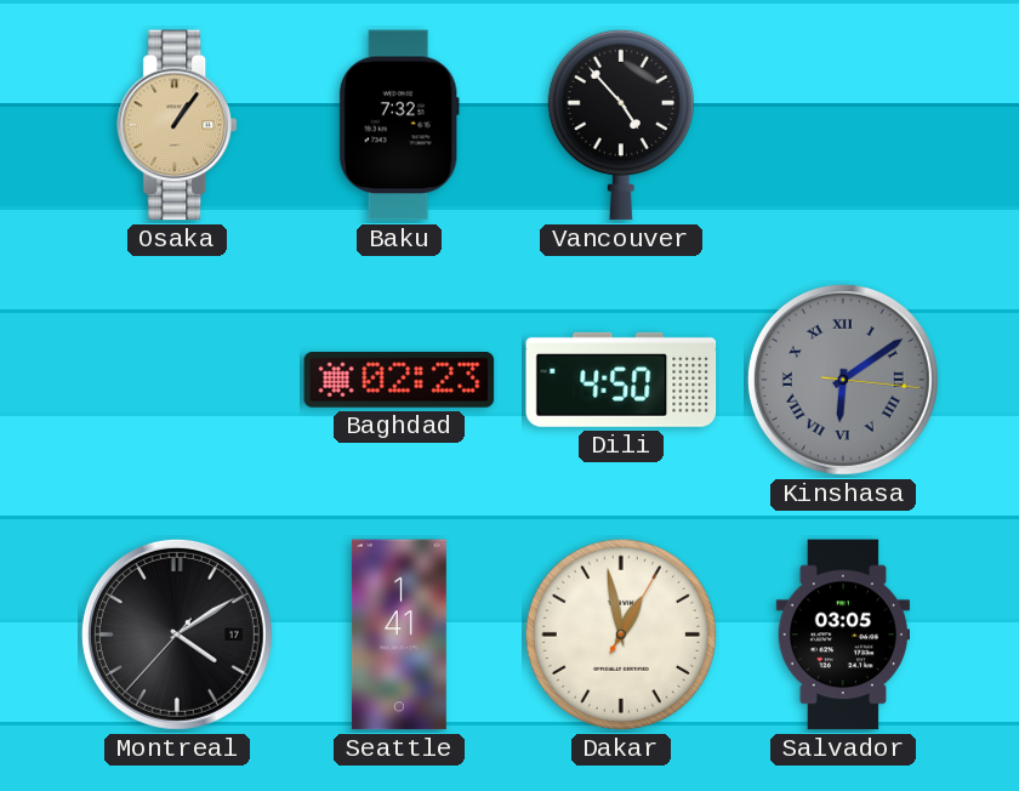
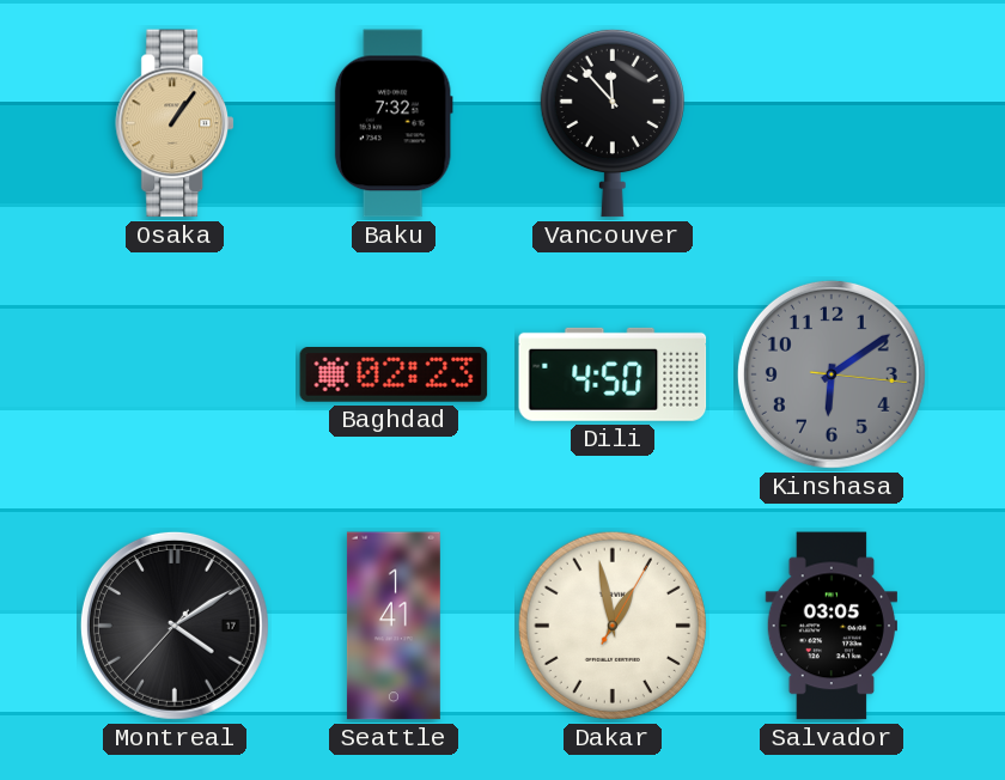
Vancouver: 4:53 -> 11:53
Kinshasa numerals: Roman -> Arabic
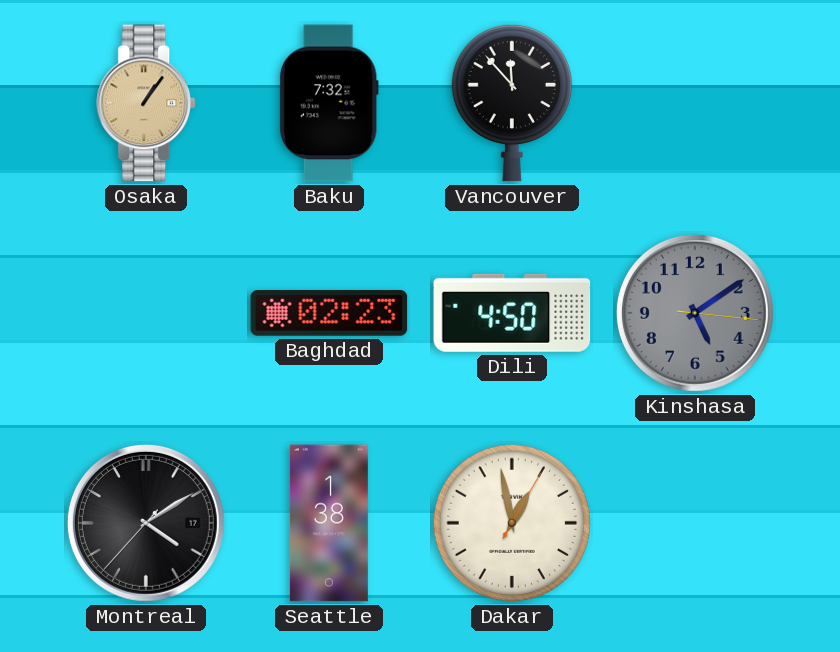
Kinshasa: 6:09 -> 5:09
Seattle: 1:41 -> 1:38
Salvador: 03:05 -> none
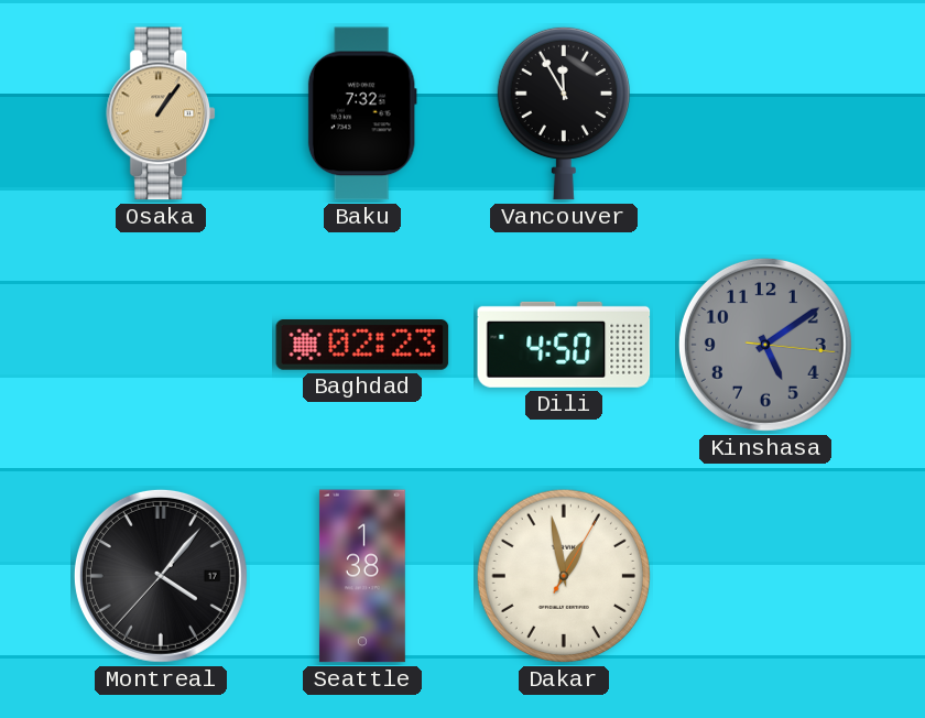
Vancouver: 11:53 -> 11:55
Montreal: 4:09 -> 4:06
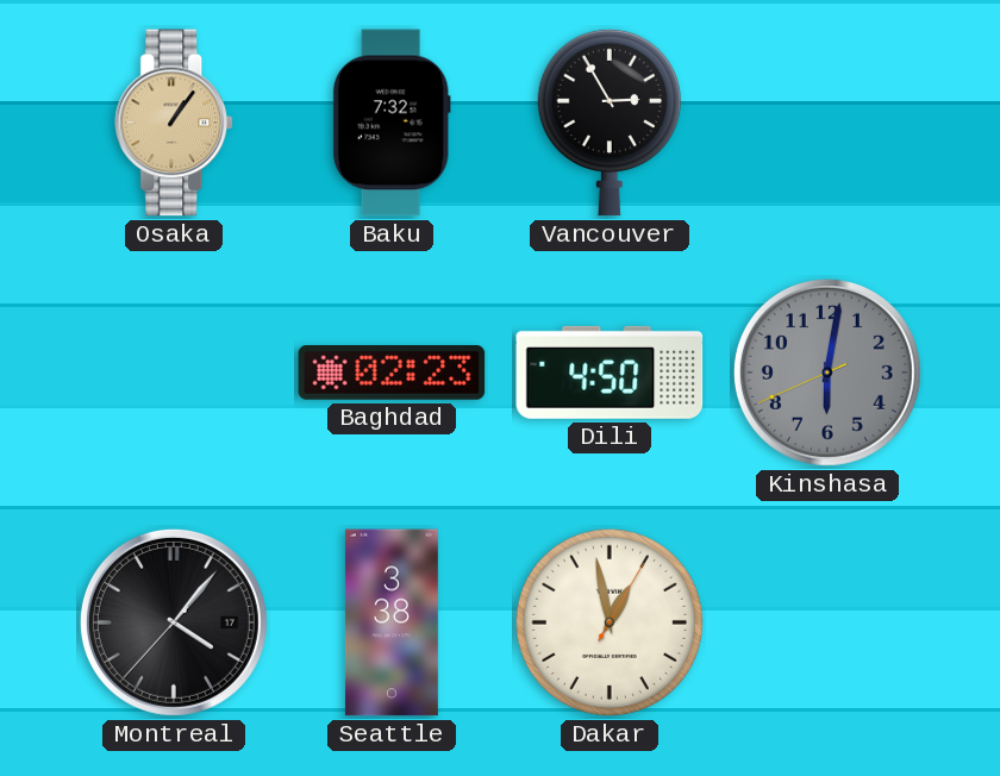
Vancouver: 11:55 -> 2:55
Kinshasa: 5:09 -> 6:01
Seattle: 1:38 -> 3:38
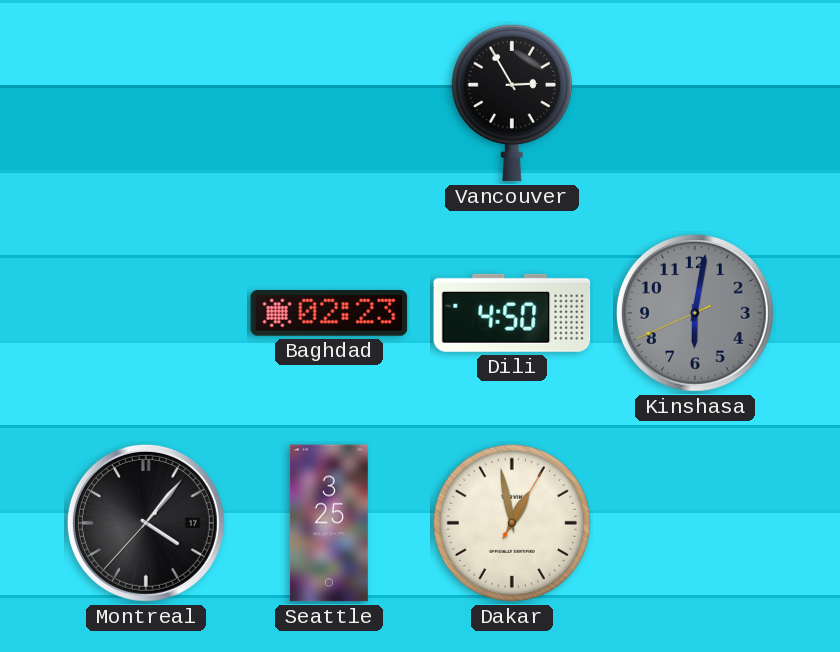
Osaka: 1:06 -> none
Baku: 7:32 -> none
Seattle: 3:38 -> 3:25
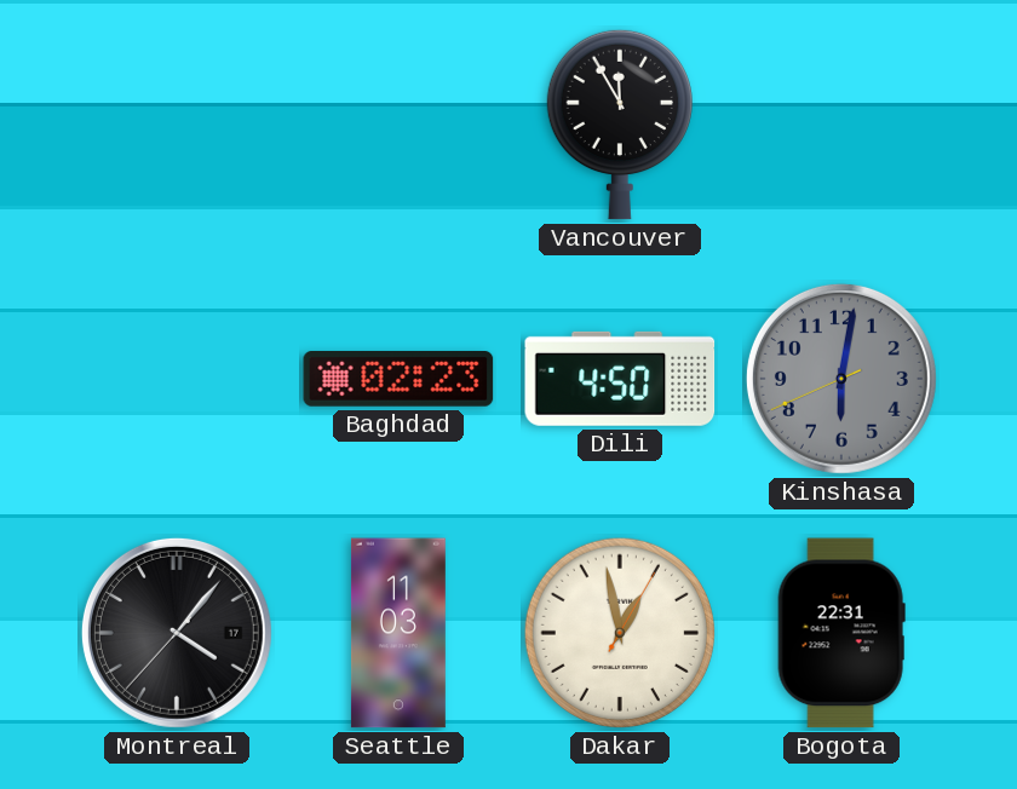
Vancouver: 2:55 -> 11:55
Seattle: 3:25 -> 11:03
Bogota: none -> 22:31
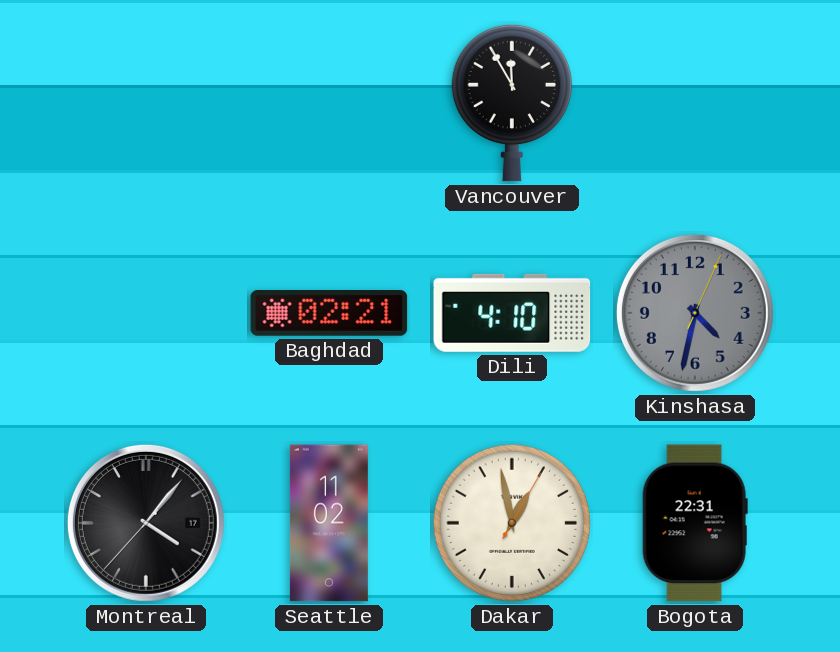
Baghdad: 02:23 -> 02:21
Dili: 4:50 -> 4:10
Kinshasa: 6:01 -> 4:32
Seattle: 11:03 -> 11:02
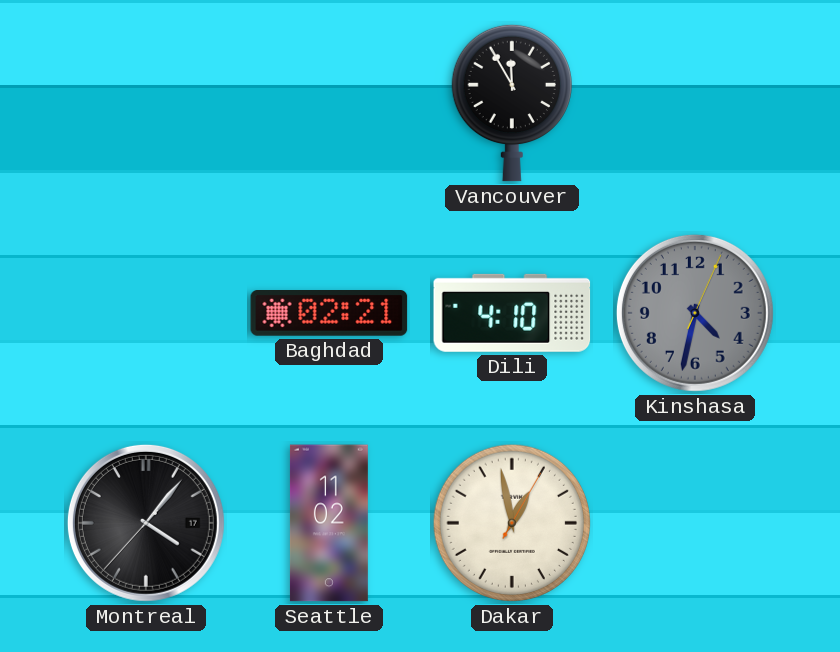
Bogota: 22:31 -> none
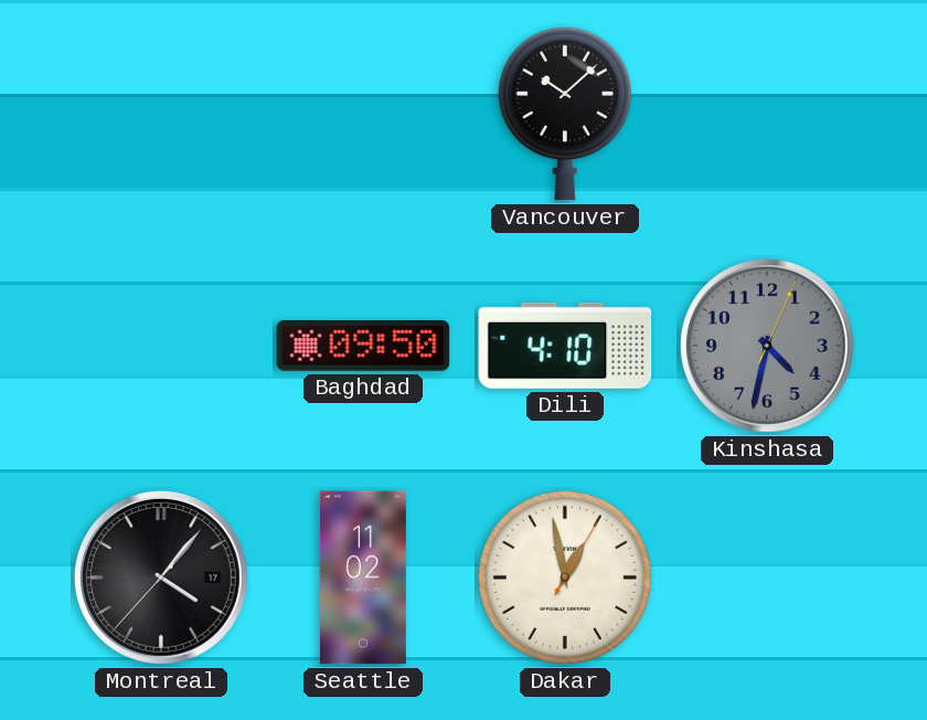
Vancouver: 11:55 -> 10:08
Baghdad: 02:21 -> 09:50
